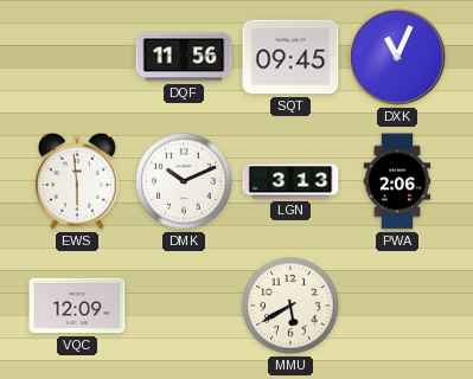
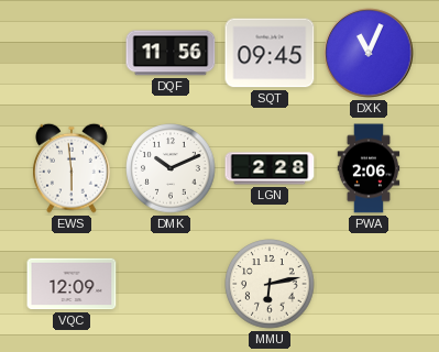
LGN: 3:13 -> 2:28
MMU: 5:40 -> 6:13
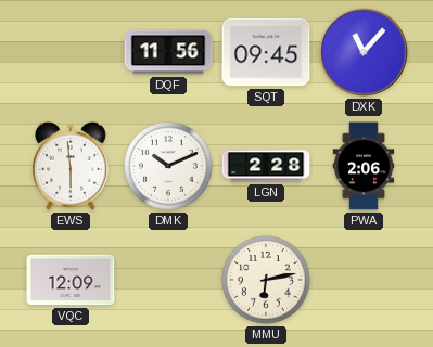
DXK: 11:04 -> 11:07
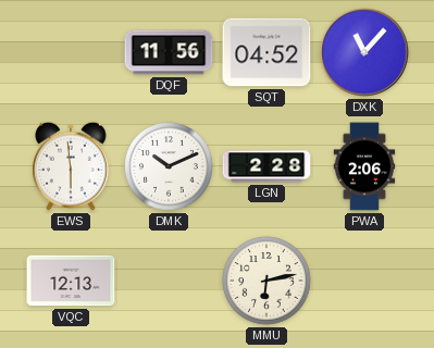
SQT: 09:45 -> 04:52
VQC: 12:09 -> 12:13
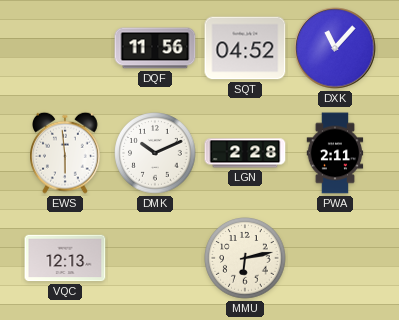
PWA: 2:06 -> 2:11
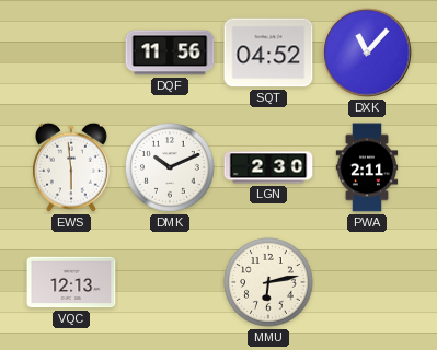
LGN: 2:28 -> 2:30
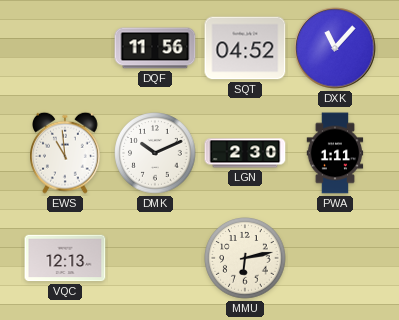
EWS: 5:59 -> 10:59
PWA: 2:11 -> 1:11
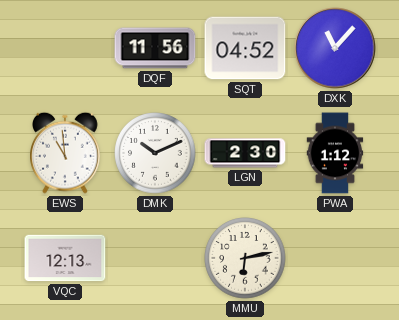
PWA: 1:11 -> 1:12
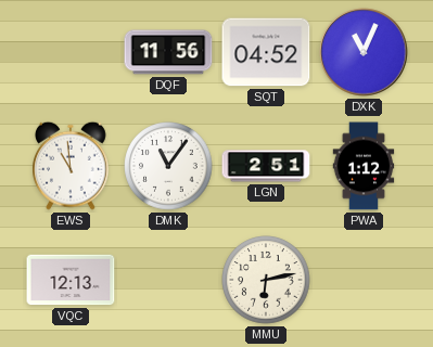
DXK: 11:07 -> 11:04
DMK: 10:11 -> 11:06
LGN: 2:30 -> 2:51
